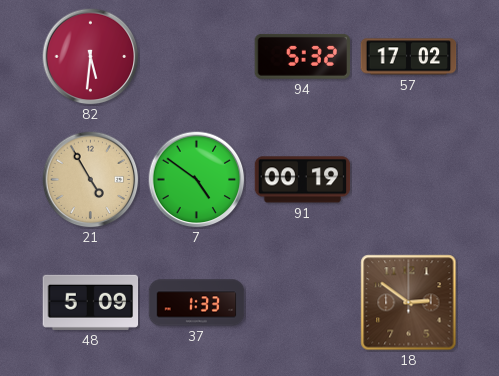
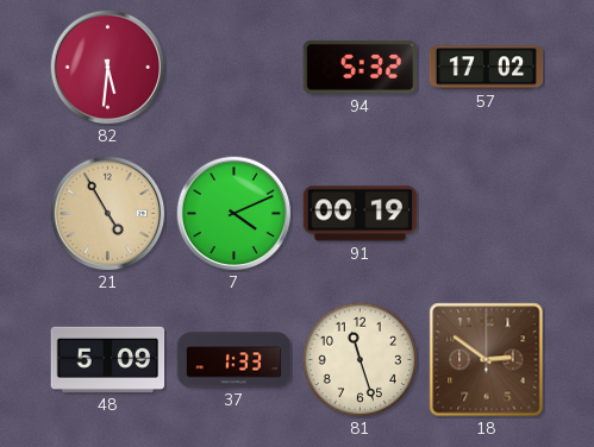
7: 4:51 -> 4:11
81: none -> 11:27
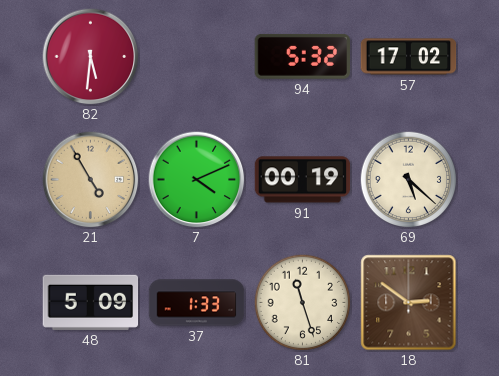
69: none -> 5:22
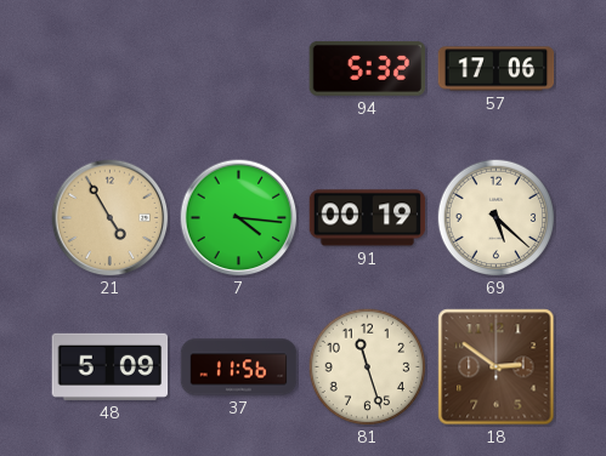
82: 5:31 -> none
57: 17:02 -> 17:06
7: 4:11 -> 4:16
37: 1:33 -> 11:56
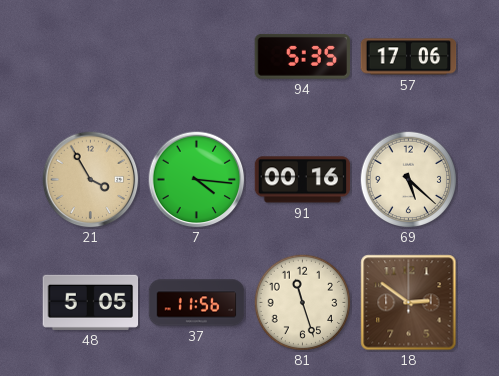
94: 5:32 -> 5:35
21: 4:55 -> 3:55
91: 00:19 -> 00:16
48: 5:09 -> 5:05
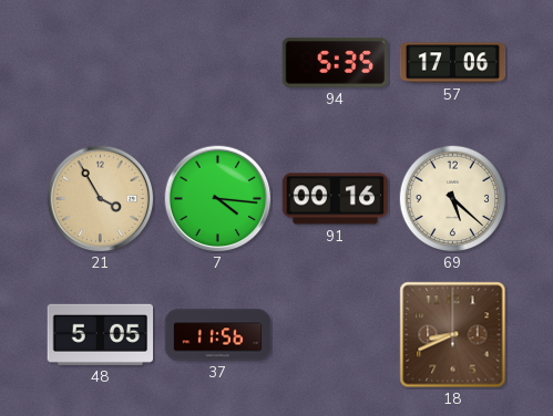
81: 11:27 -> none
18: 2:51 -> 8:41
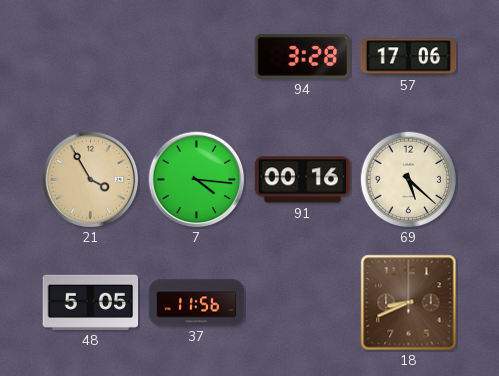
94: 5:35 -> 3:28
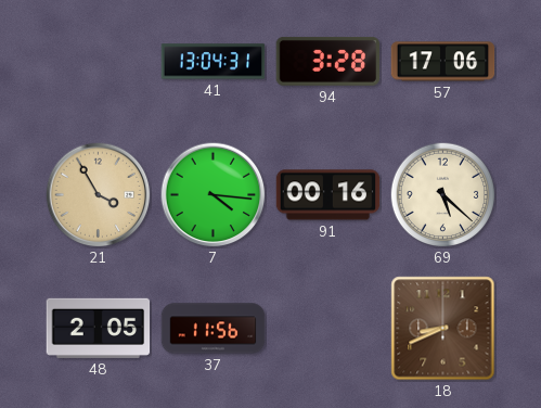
41: none -> 13:04
48: 5:05 -> 2:05
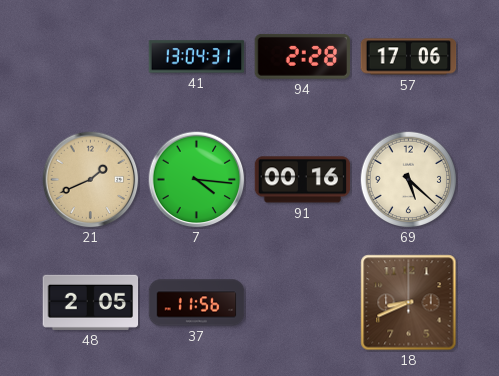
94: 3:28 -> 2:28
21: 3:55 -> 1:41
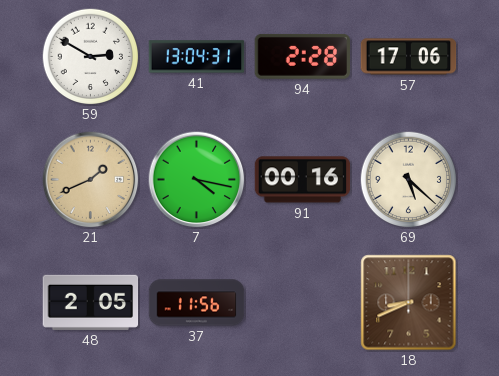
59: none -> 2:50
7: 4:16 -> 4:17
